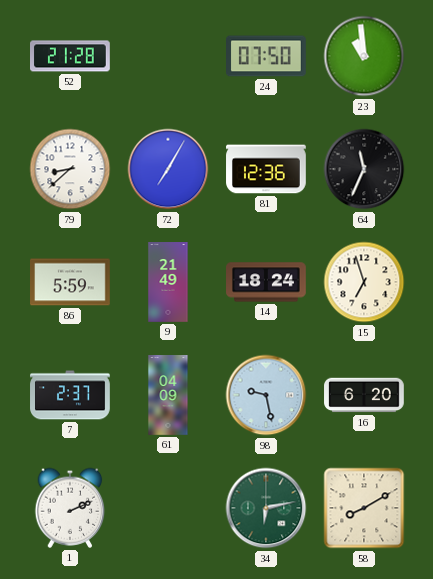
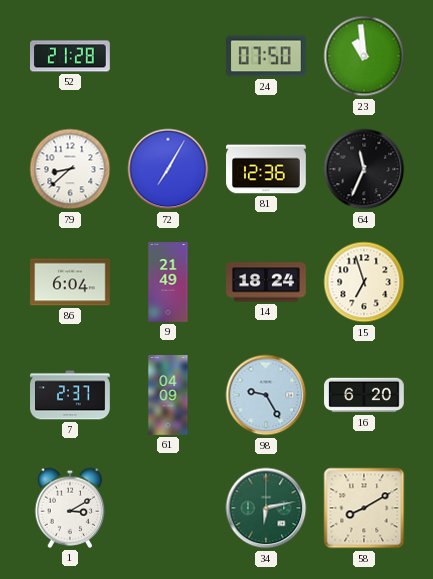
86: 5:59 -> 6:04
98: 9:28 -> 9:25
1: 2:11 -> 3:10
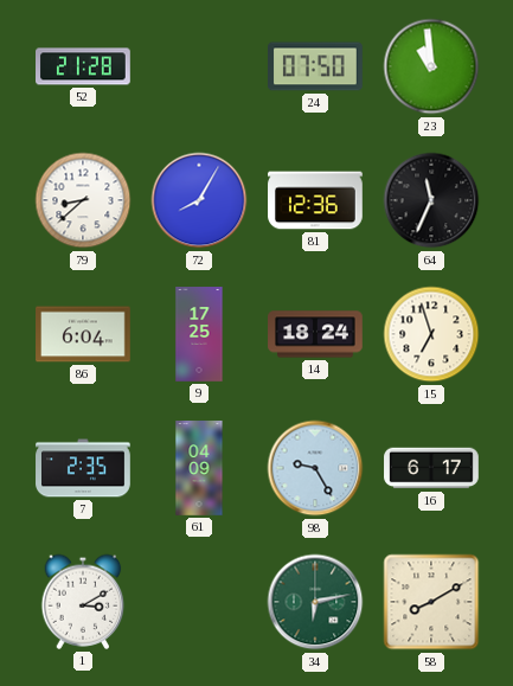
72: 7:05 -> 8:05
9: 21:49 -> 17:25
7: 2:37 -> 2:35
16: 6:20 -> 6:17
